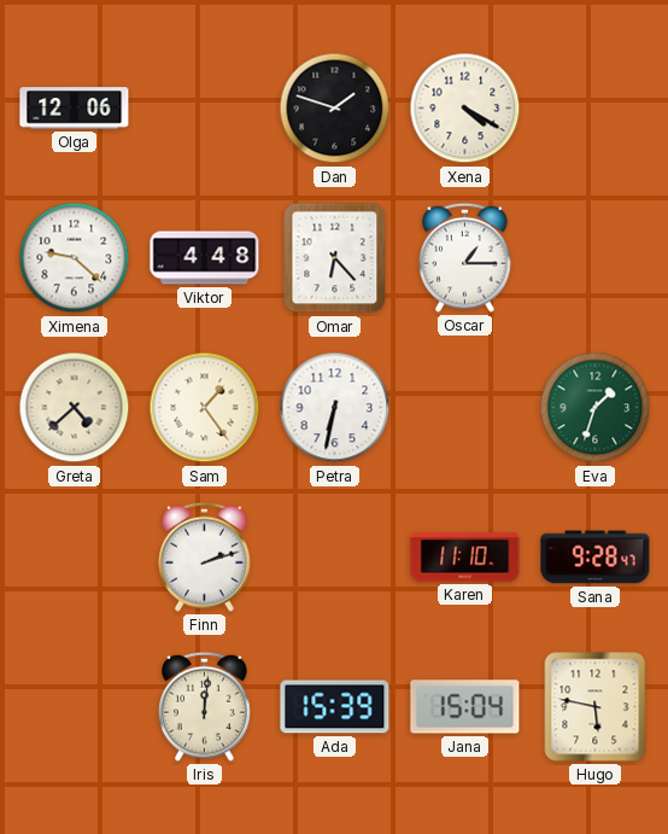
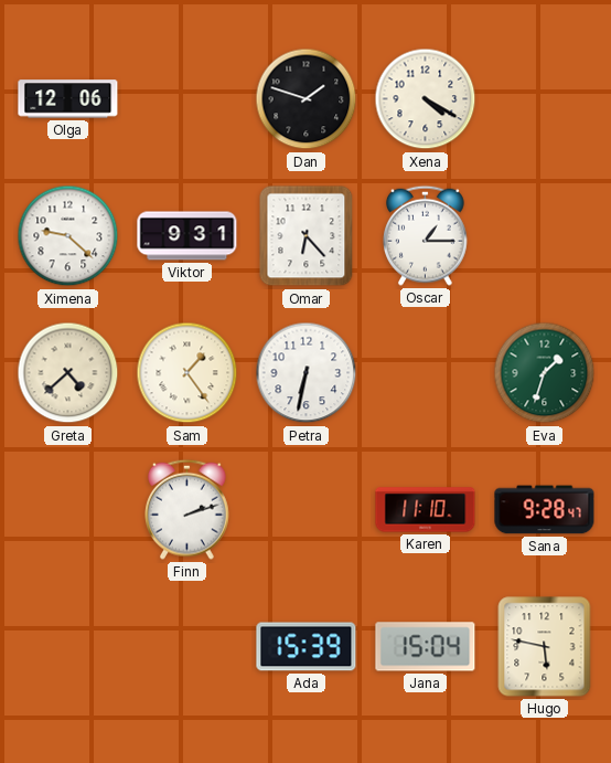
Viktor: 4:48 -> 9:31
Iris: 12:01 -> none
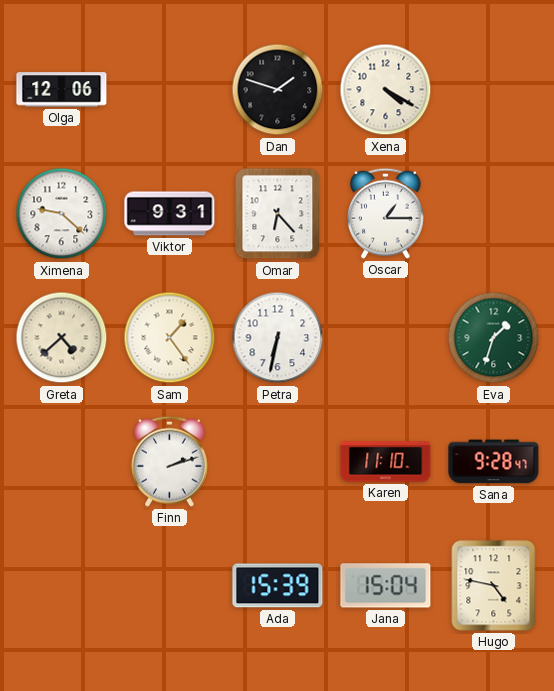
Hugo: 5:47 -> 4:47
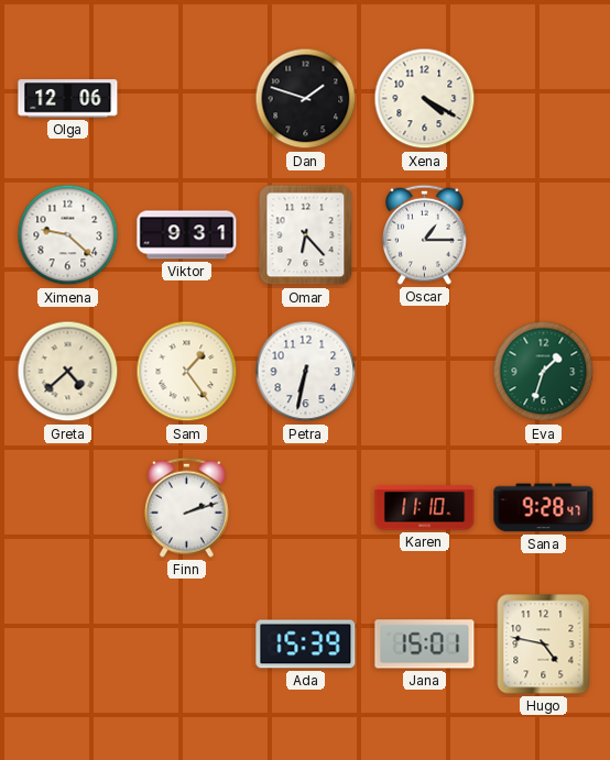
Jana: 15:04 -> 15:01
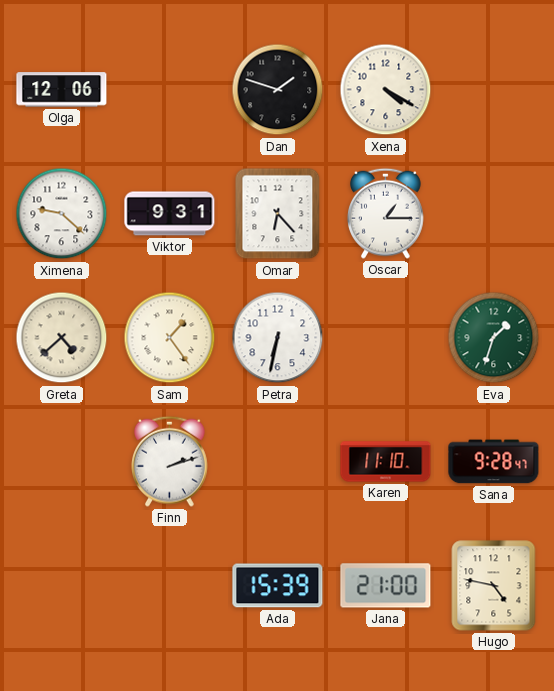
Jana: 15:01 -> 21:00
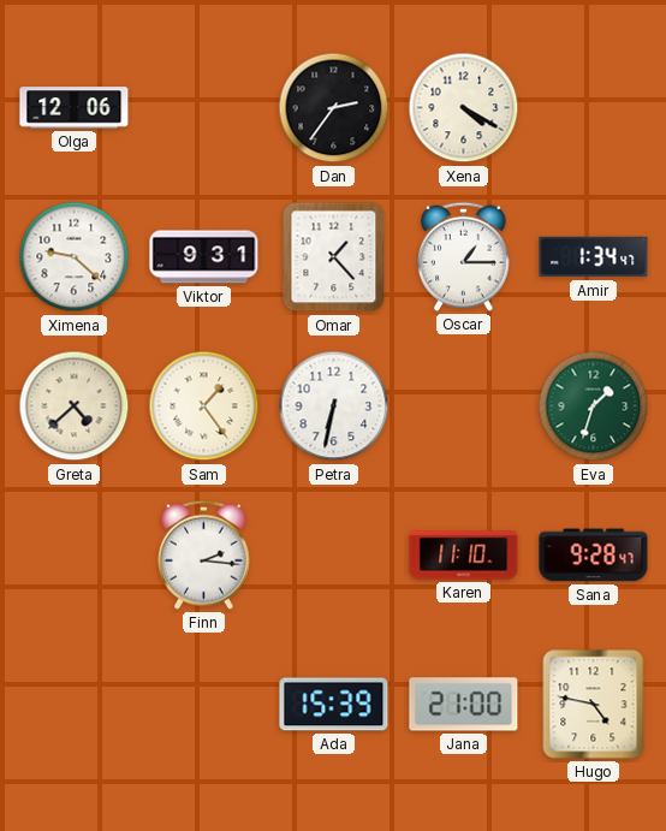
Dan: 1:48 -> 2:36
Omar: 6:23 -> 1:23
Amir: none -> 1:34
Finn: 2:12 -> 2:16
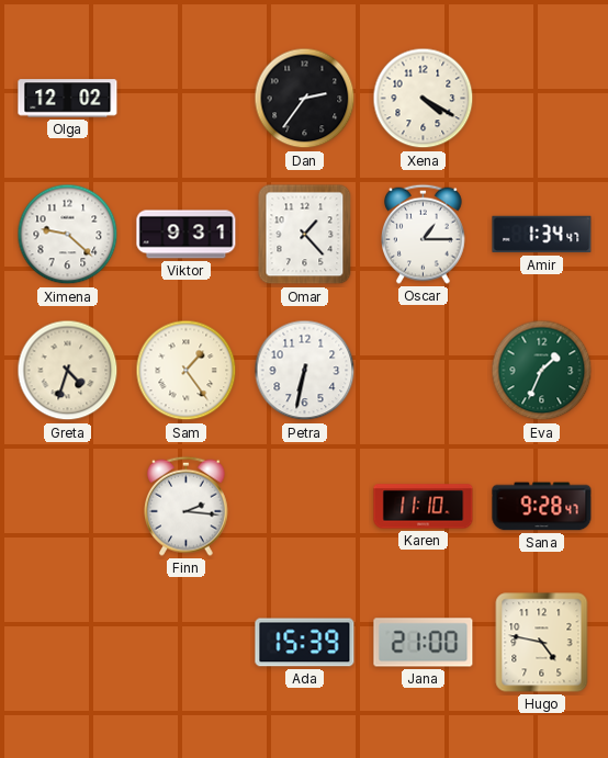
Olga: 12:06 -> 12:02
Greta: 4:38 -> 4:33
Eva: 1:33 -> 1:34
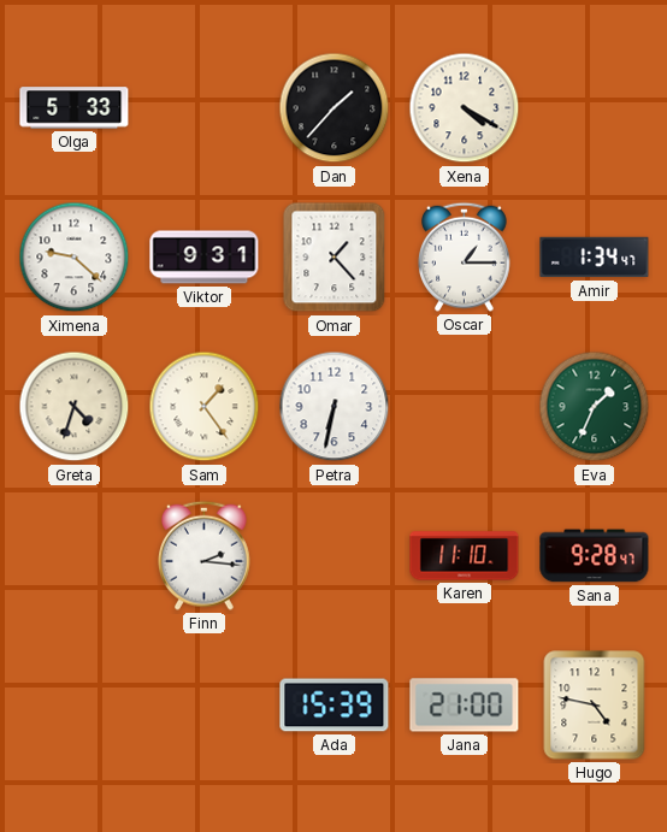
Olga: 12:02 -> 5:33
Dan: 2:36 -> 1:37
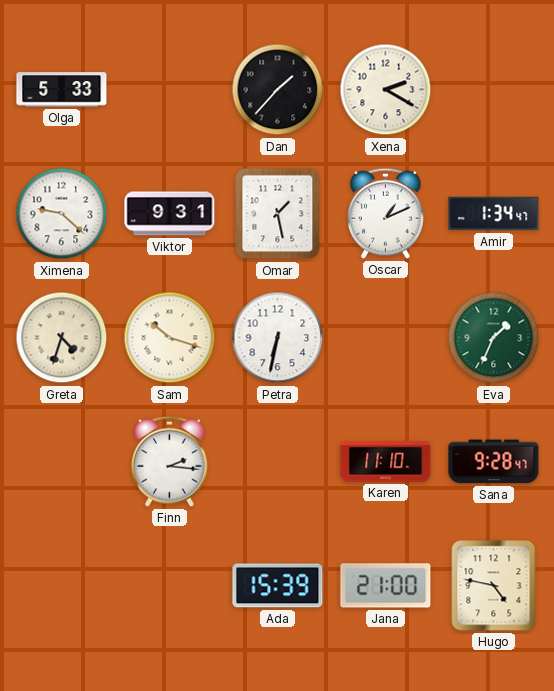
Xena: 4:20 -> 2:20
Omar: 1:23 -> 1:28
Oscar: 1:15 -> 1:11
Sam: 1:24 -> 10:18
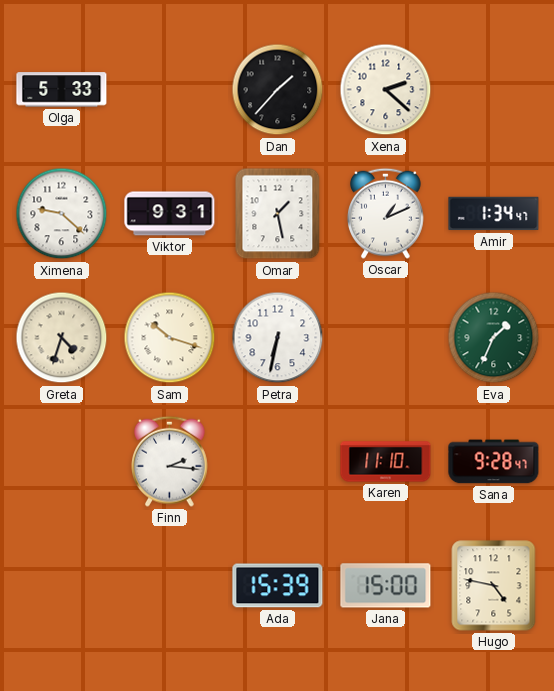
Xena: 2:20 -> 2:22
Jana: 21:00 -> 15:00
